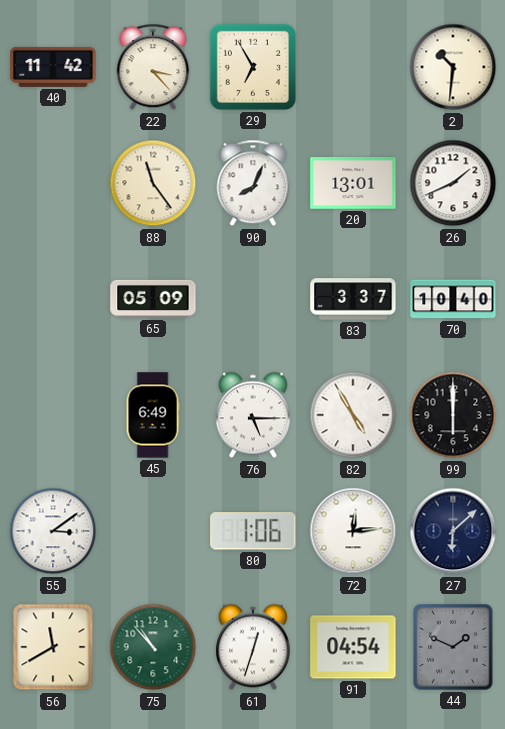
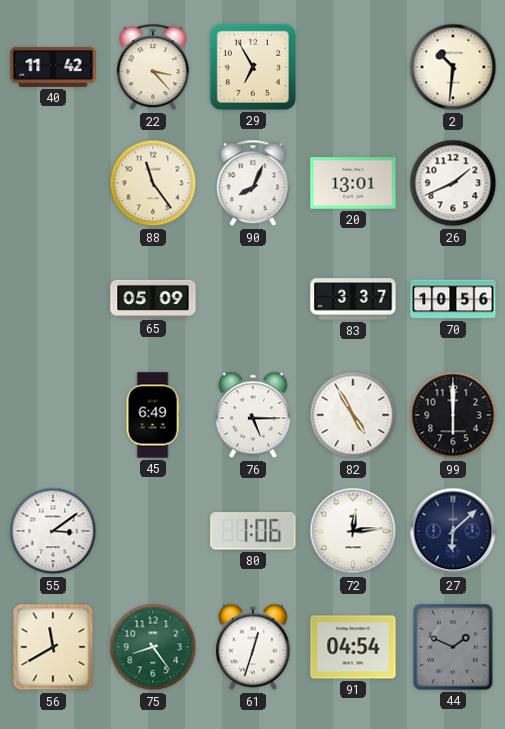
70: 10:40 -> 10:56
75: 10:53 -> 8:24
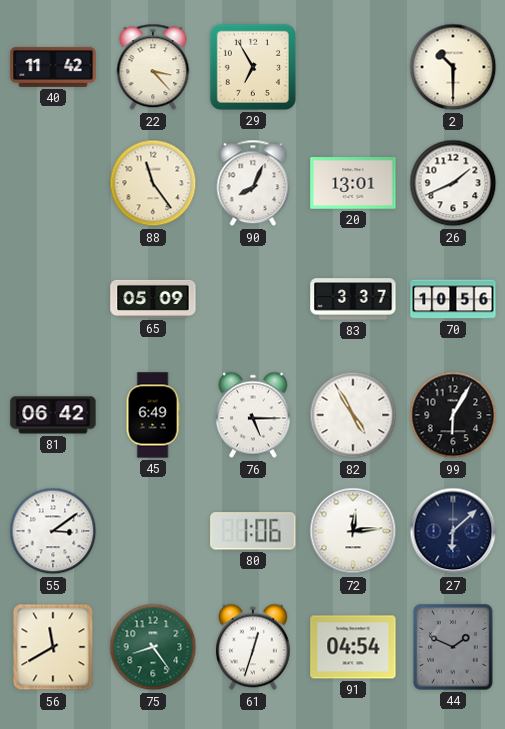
2: 10:31 -> 10:30
81: none -> 06:42
99: 6:00 -> 6:05
